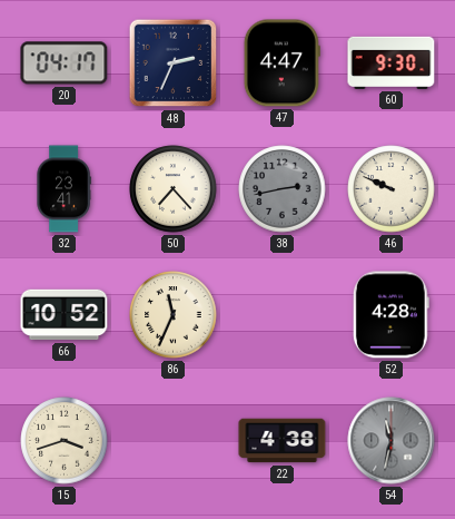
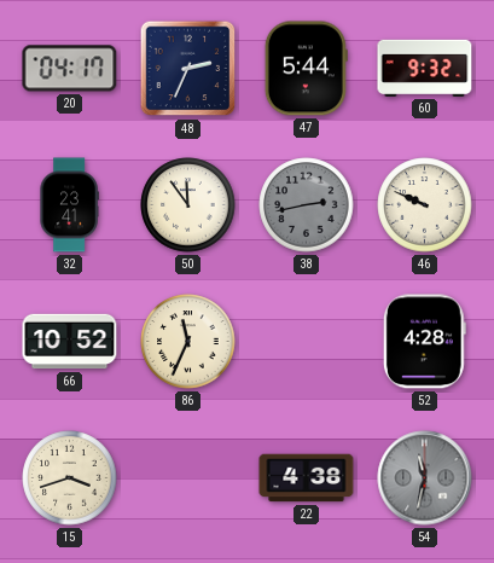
47: 4:47 -> 5:44
60: 9:30 -> 9:32
50: 7:23 -> 11:54
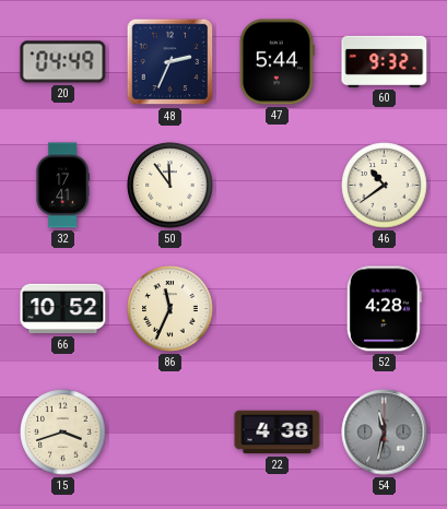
20: 04:17 -> 04:49
32: 23:41 -> 17:41
38: 2:43 -> none
46: 9:49 -> 10:39
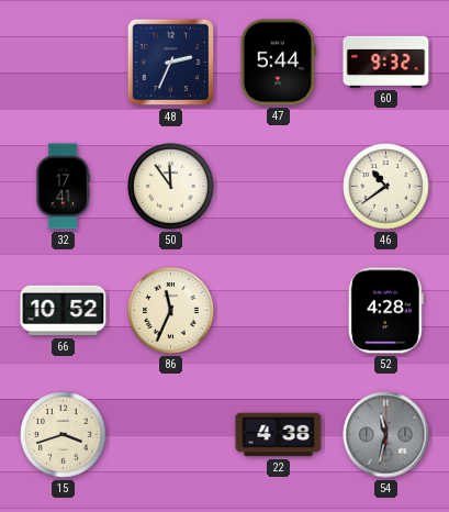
20: 04:49 -> none
